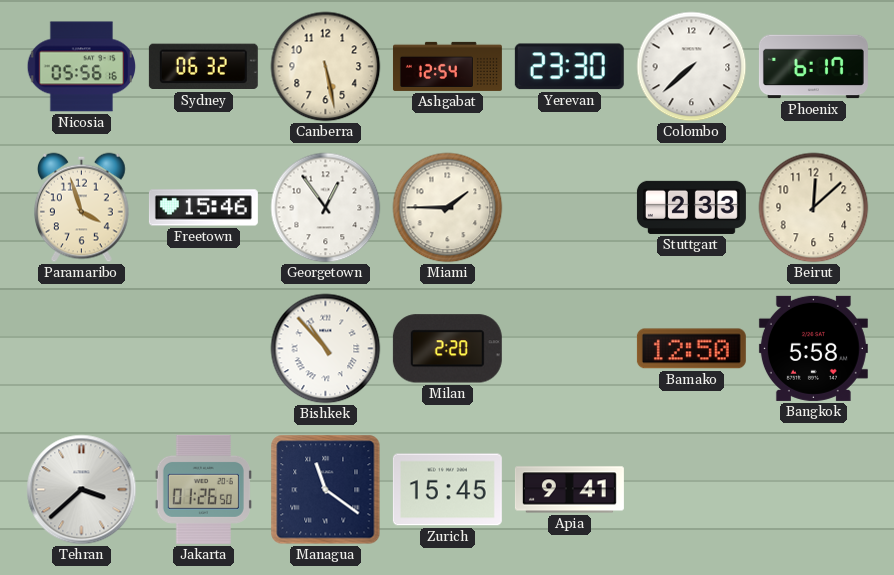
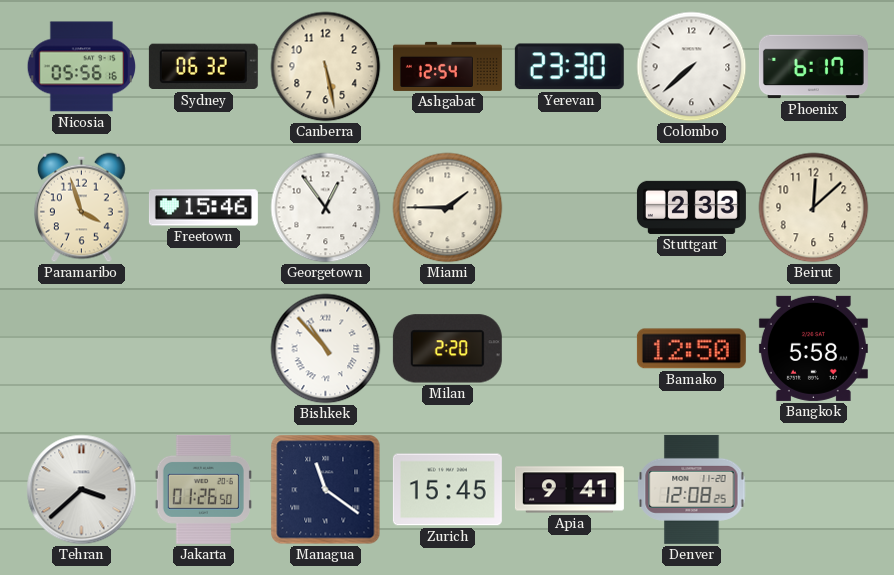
Denver: none -> 12:08
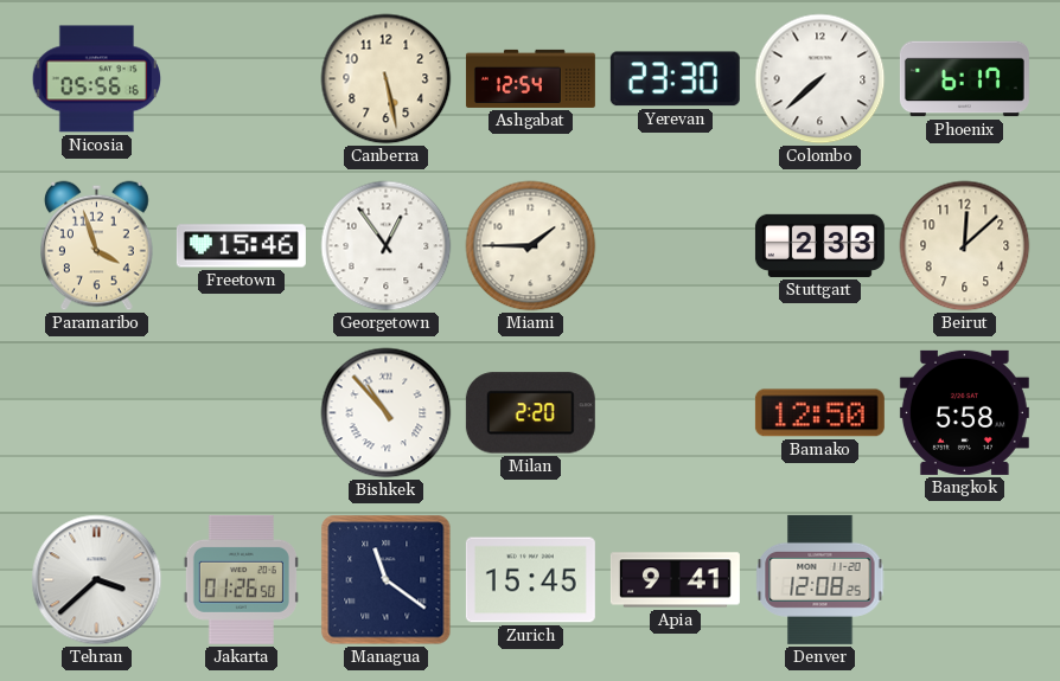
Sydney: 06:32 -> none
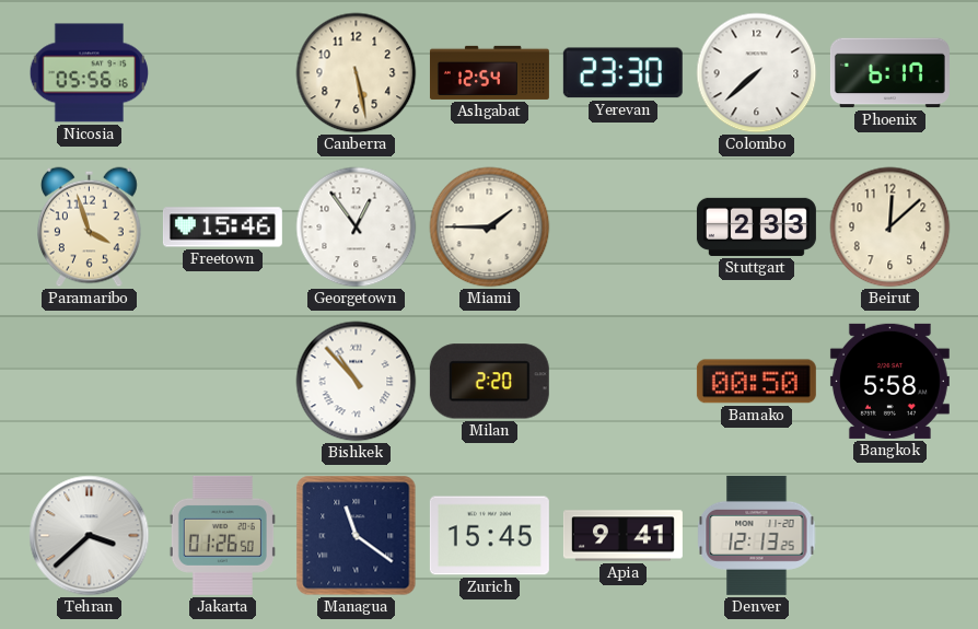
Bamako: 12:50 -> 00:50
Denver: 12:08 -> 12:13
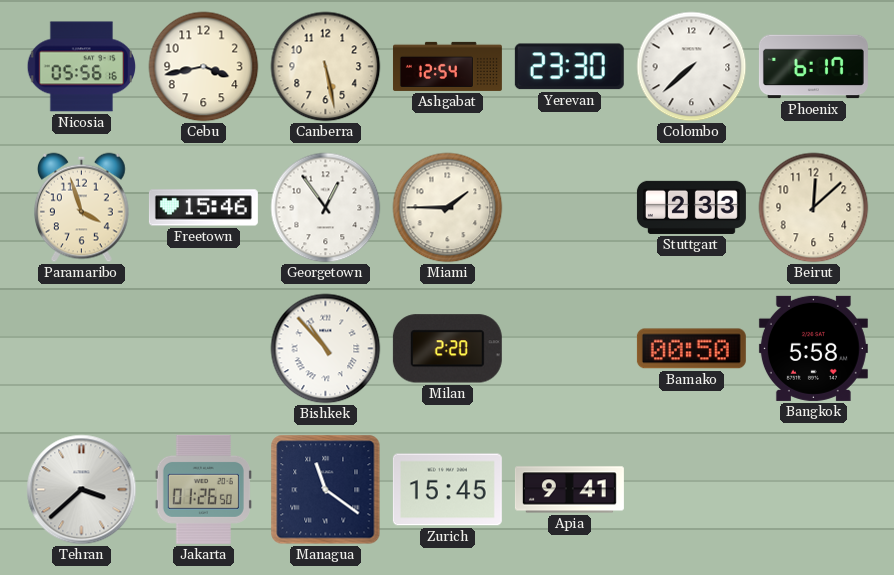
Cebu: none -> 3:43
Denver: 12:13 -> none
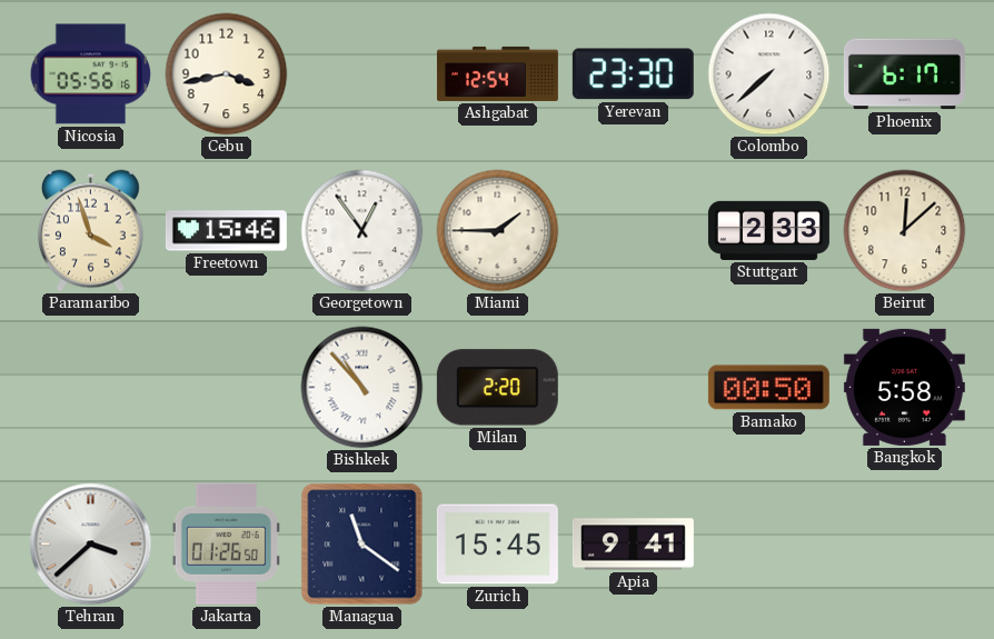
Canberra: 5:28 -> none
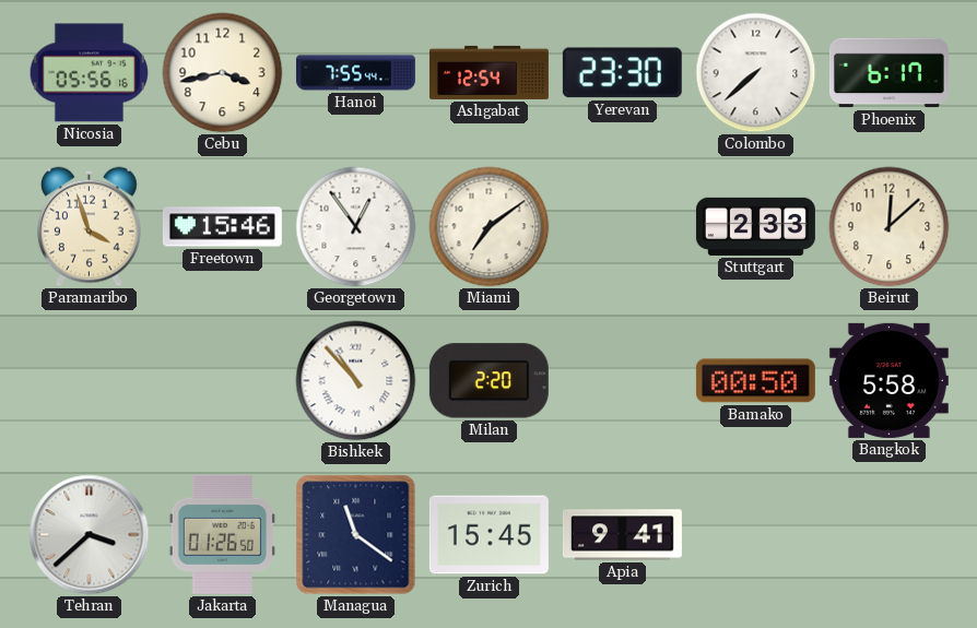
Hanoi: none -> 7:55
Miami: 1:45 -> 7:09
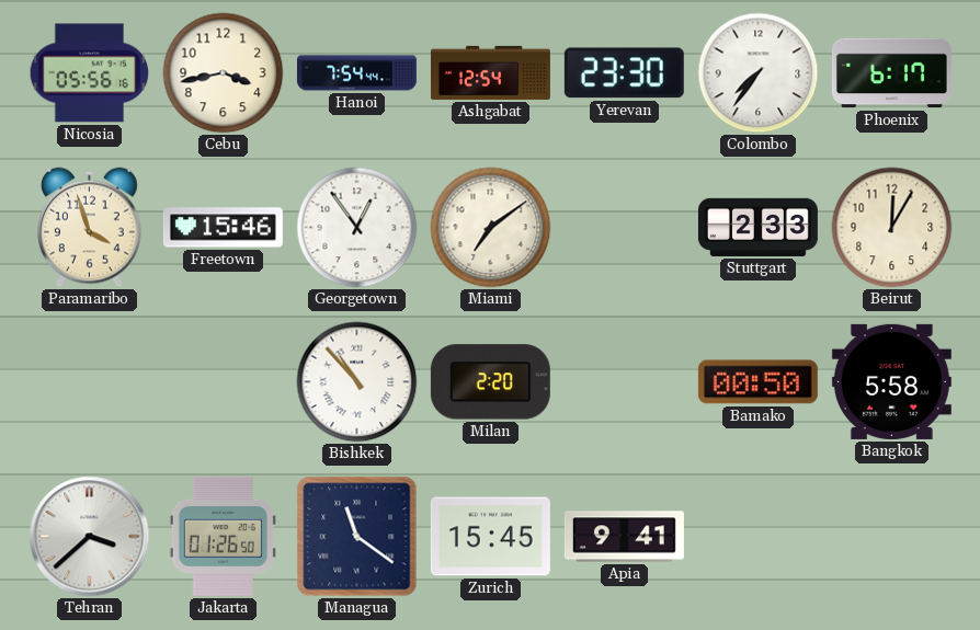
Hanoi: 7:55 -> 7:54
Colombo: 7:38 -> 7:36
Beirut: 12:08 -> 12:05
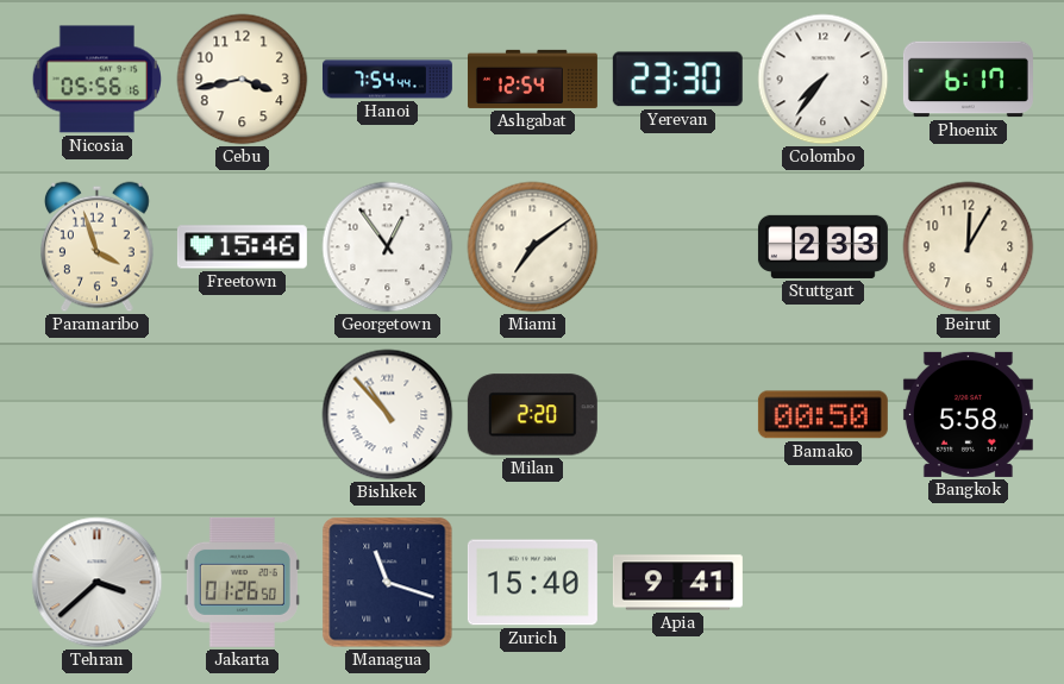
Managua: 11:21 -> 11:18
Zurich: 15:45 -> 15:40
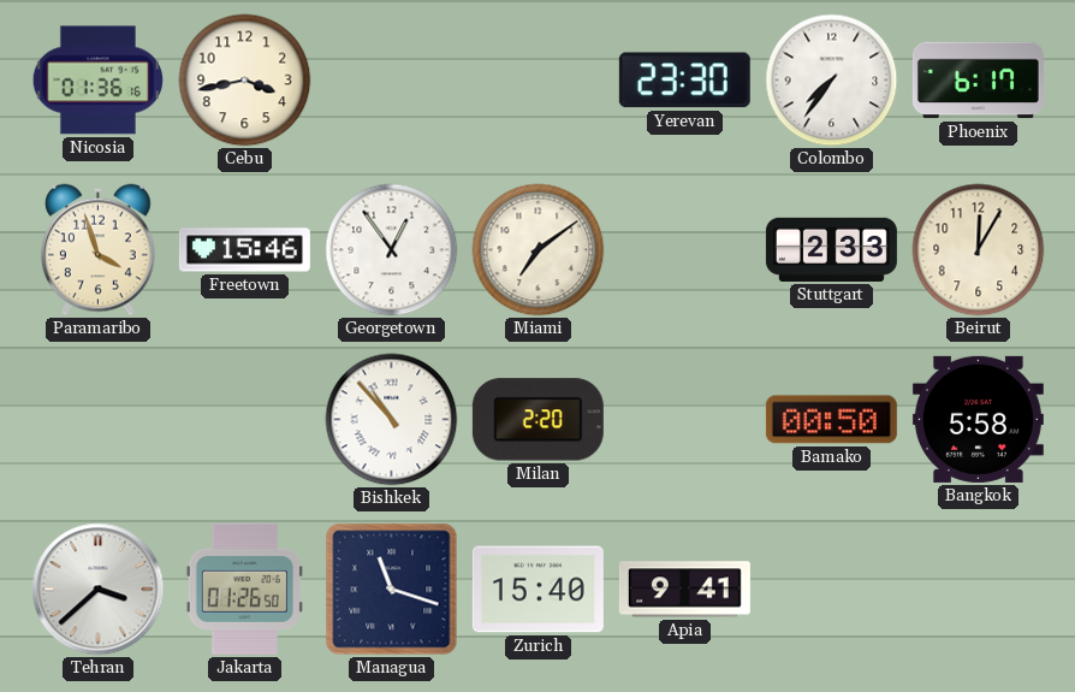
Nicosia: 05:56 -> 01:36
Hanoi: 7:54 -> none
Ashgabat: 12:54 -> none
